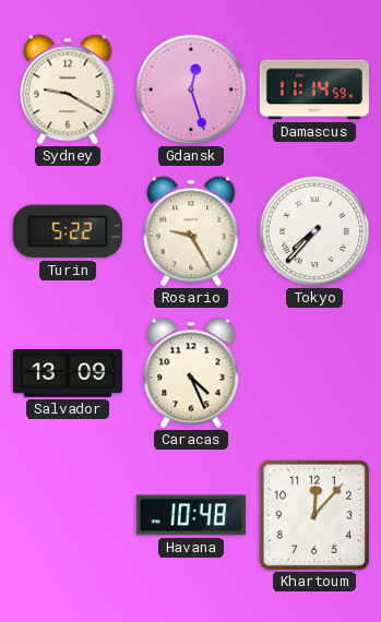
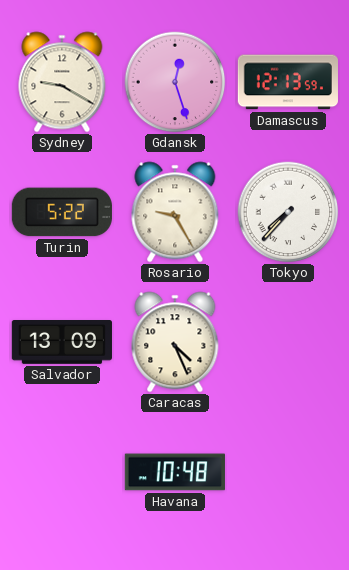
Damascus: 11:14 -> 12:13
Khartoum: 12:07 -> none
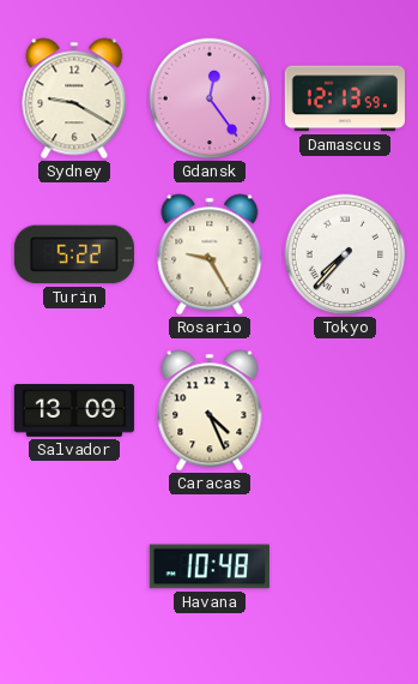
Gdansk: 12:27 -> 12:24
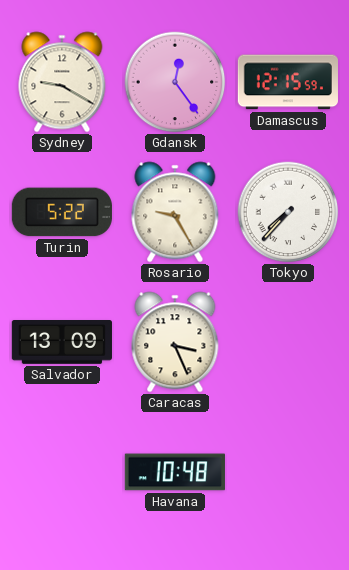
Damascus: 12:13 -> 12:15
Caracas: 4:26 -> 3:26
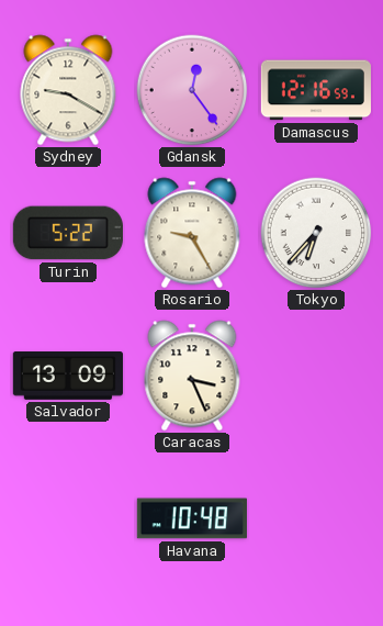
Damascus: 12:15 -> 12:16
Tokyo: 7:37 -> 6:37
